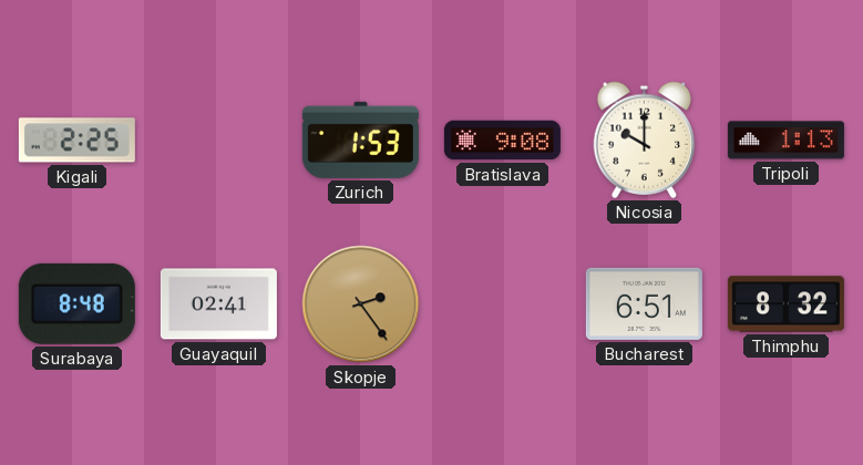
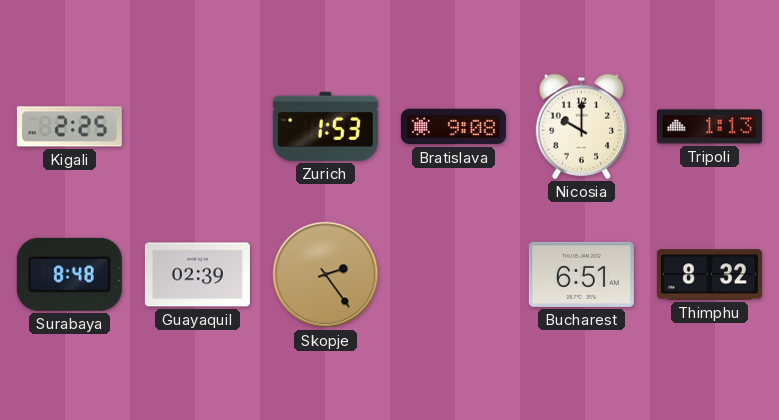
Guayaquil: 02:41 -> 02:39
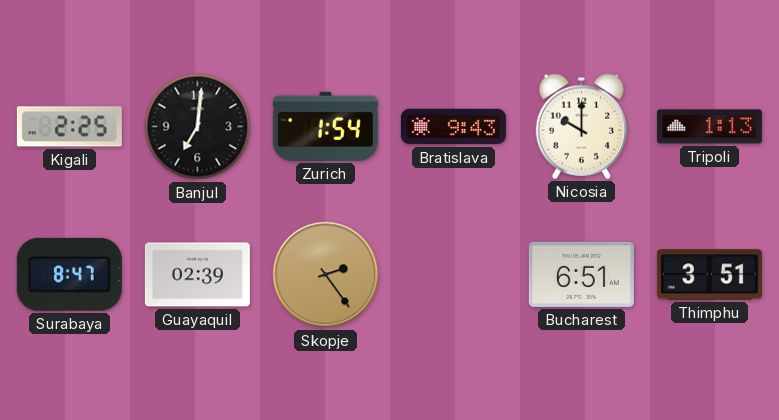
Banjul: none -> 7:01
Zurich: 1:53 -> 1:54
Bratislava: 9:08 -> 9:43
Surabaya: 8:48 -> 8:47
Thimphu: 8:32 -> 3:51
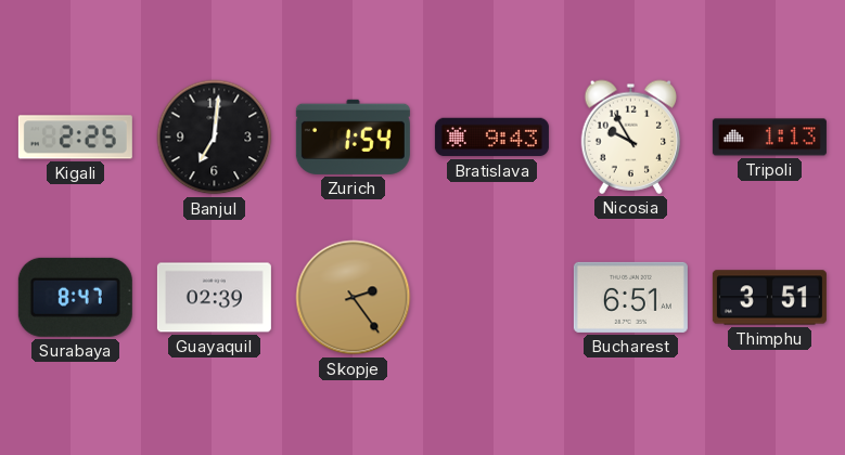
Nicosia: 10:00 -> 9:55
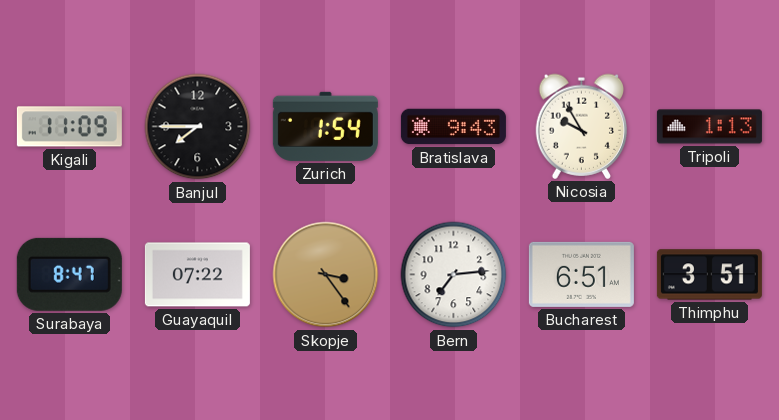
Kigali: 2:25 -> 11:09
Banjul: 7:01 -> 7:45
Guayaquil: 02:39 -> 07:22
Skopje: 2:24 -> 3:24
Bern: none -> 7:14
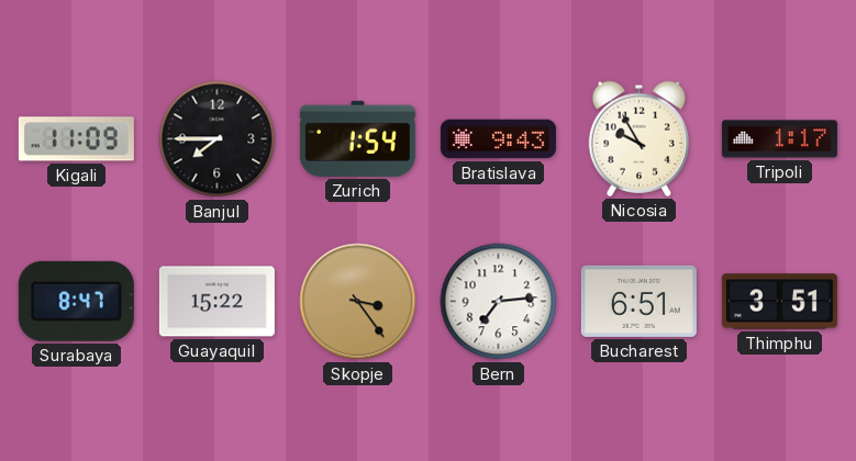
Tripoli: 1:13 -> 1:17
Guayaquil: 07:22 -> 15:22
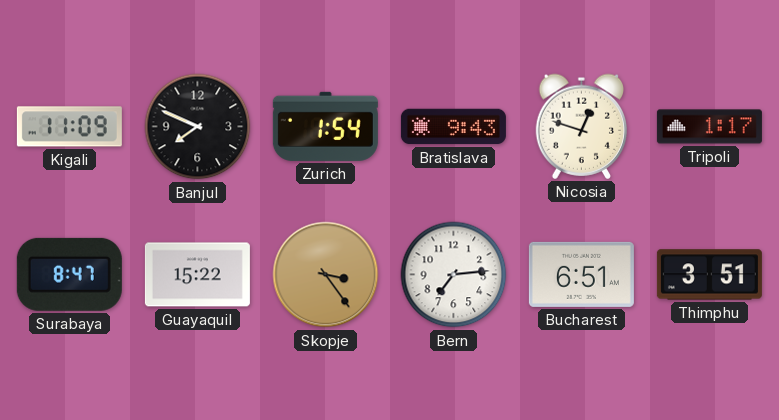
Banjul: 7:45 -> 7:49
Nicosia: 9:55 -> 12:48
